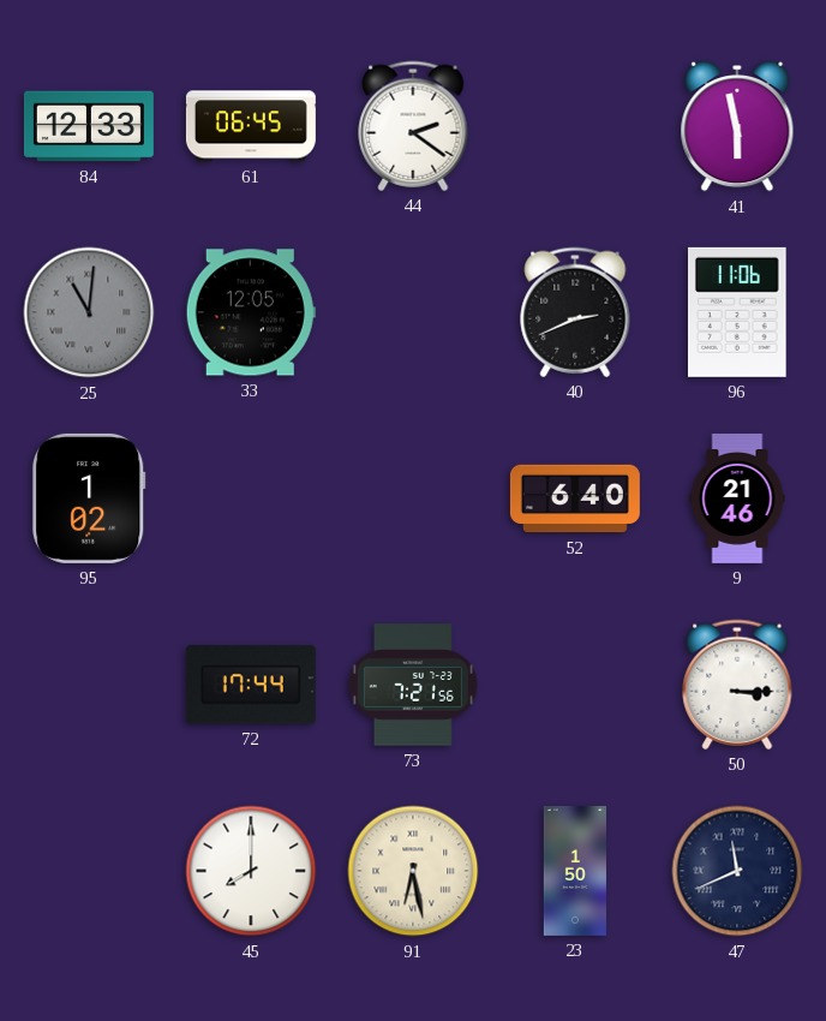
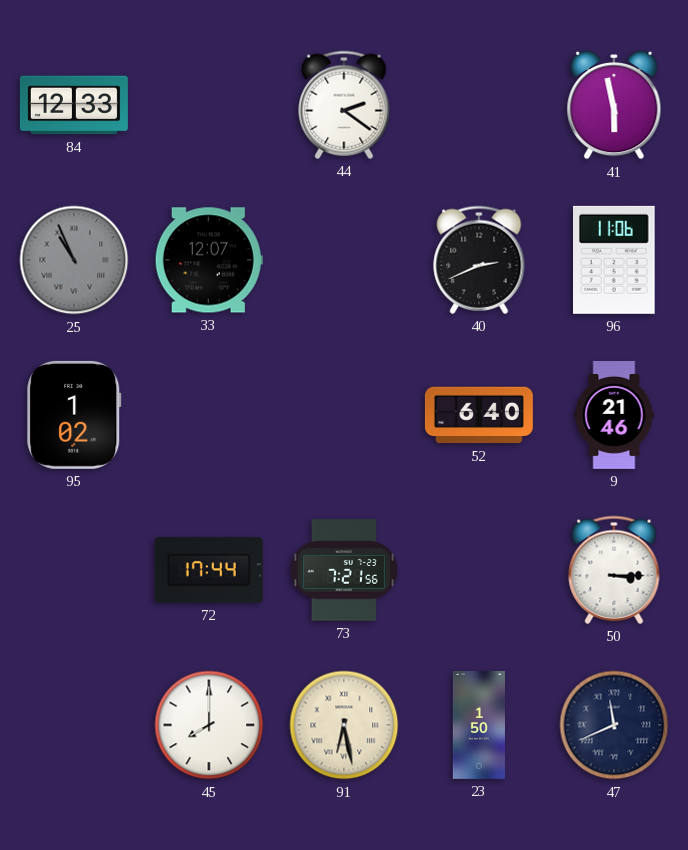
61: 06:45 -> none
25: 11:01 -> 10:56
33: 12:05 -> 12:07
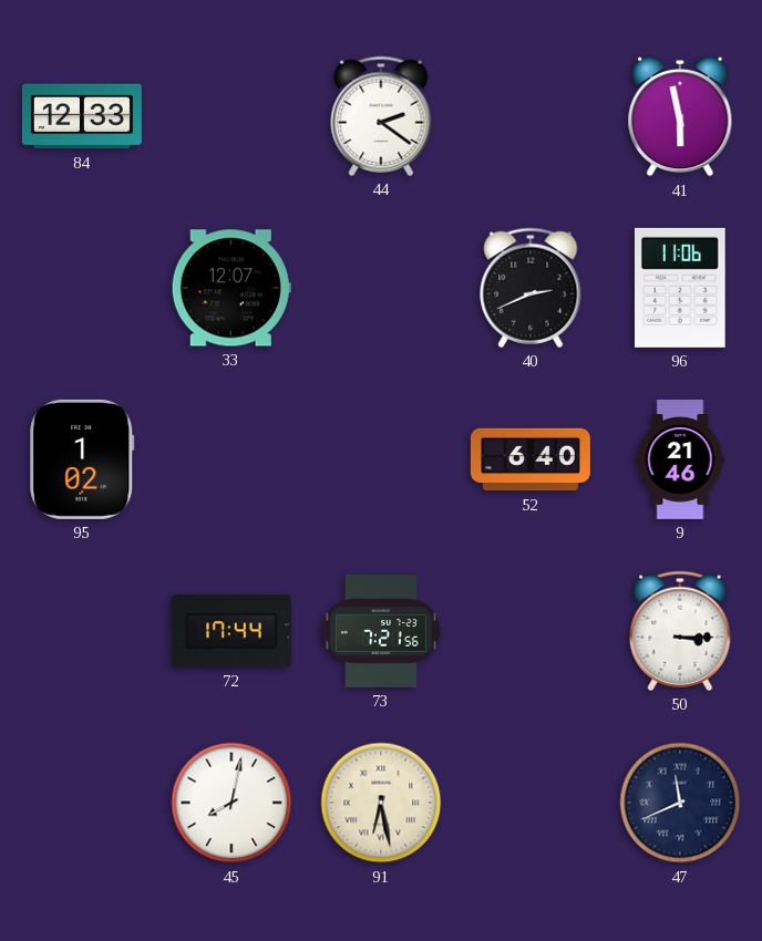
25: 10:56 -> none
45: 8:00 -> 8:02
23: 1:50 -> none
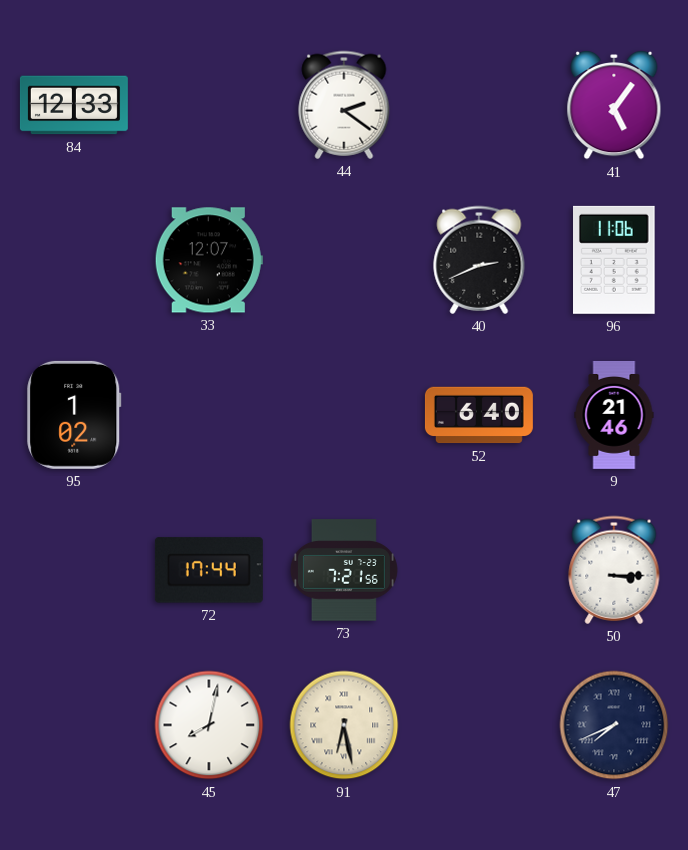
41: 5:58 -> 5:06
47: 11:41 -> 7:41
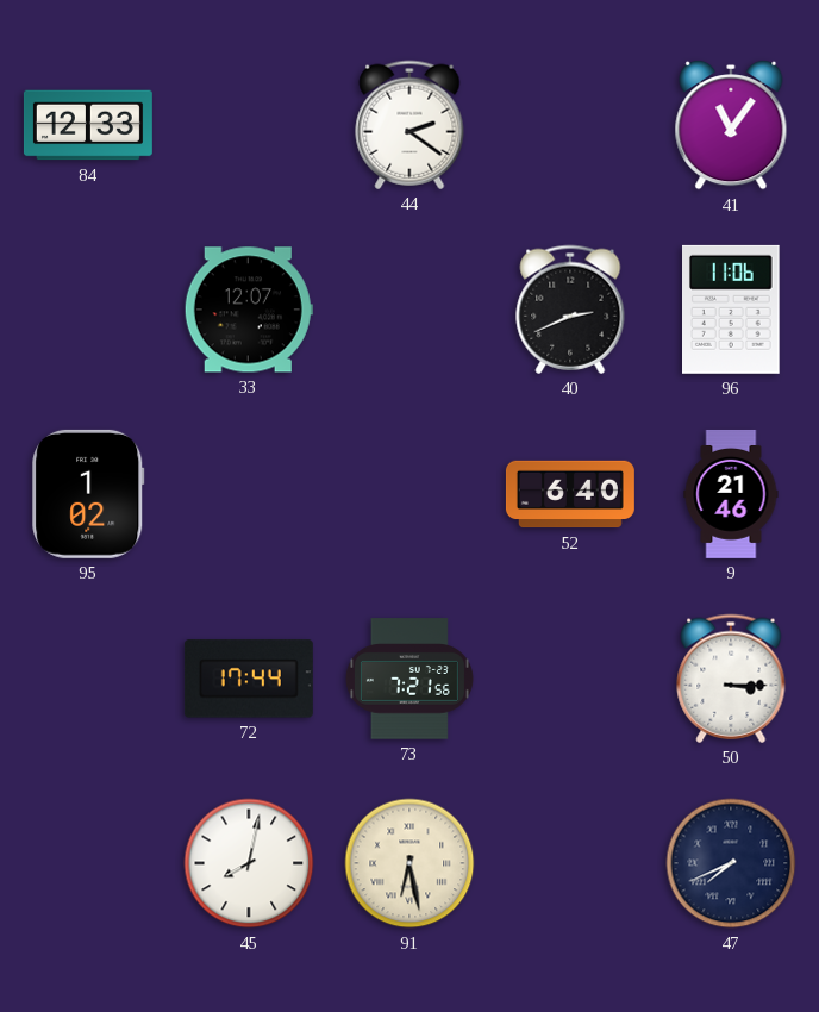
41: 5:06 -> 11:06
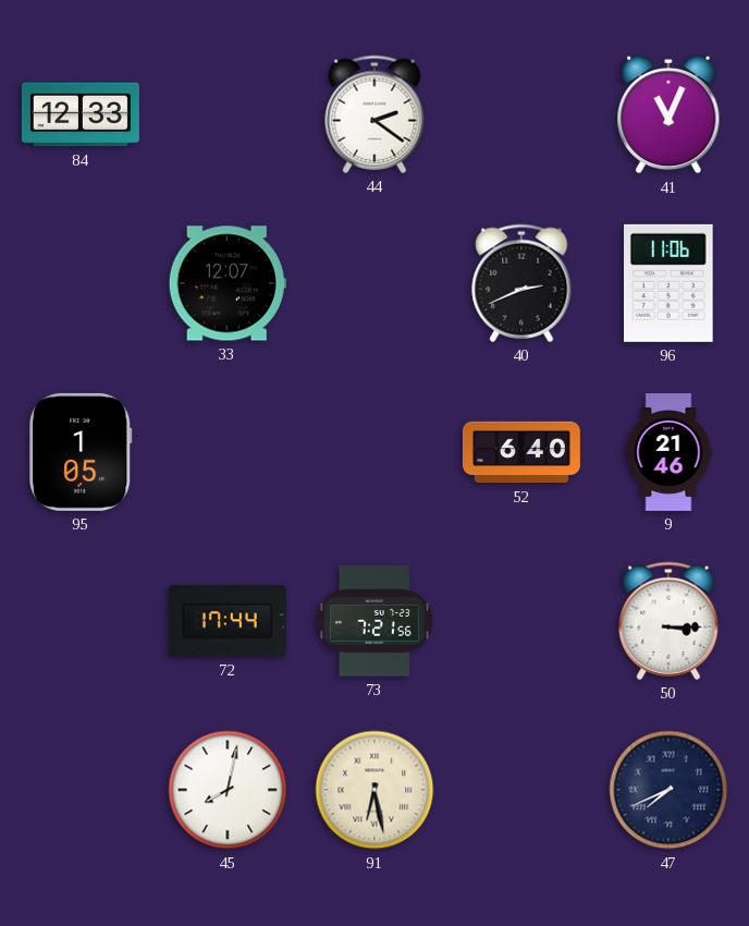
41: 11:06 -> 11:04
95: 1:02 -> 1:05
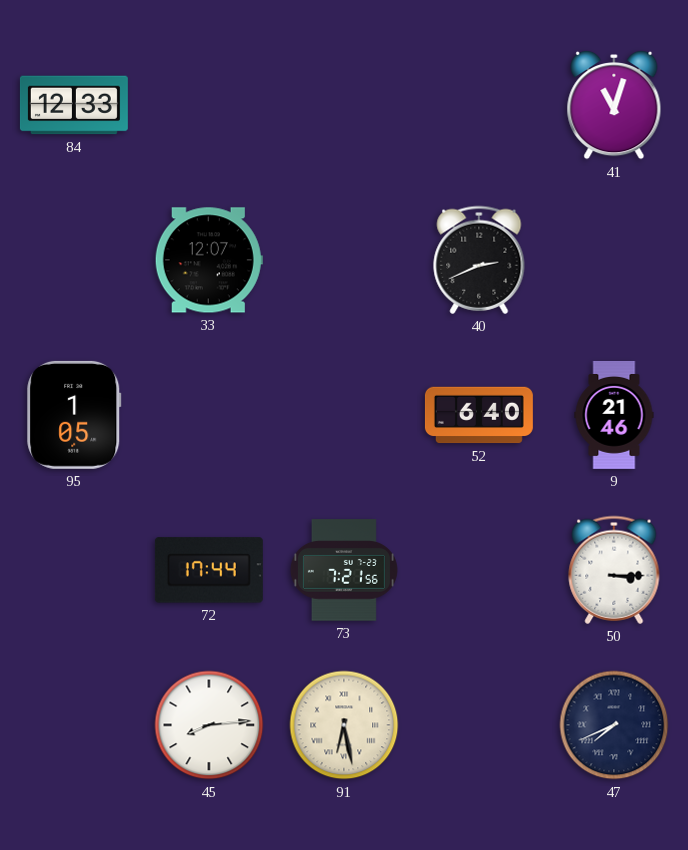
44: 2:21 -> none
41: 11:04 -> 11:03
96: 11:06 -> none
45: 8:02 -> 8:14
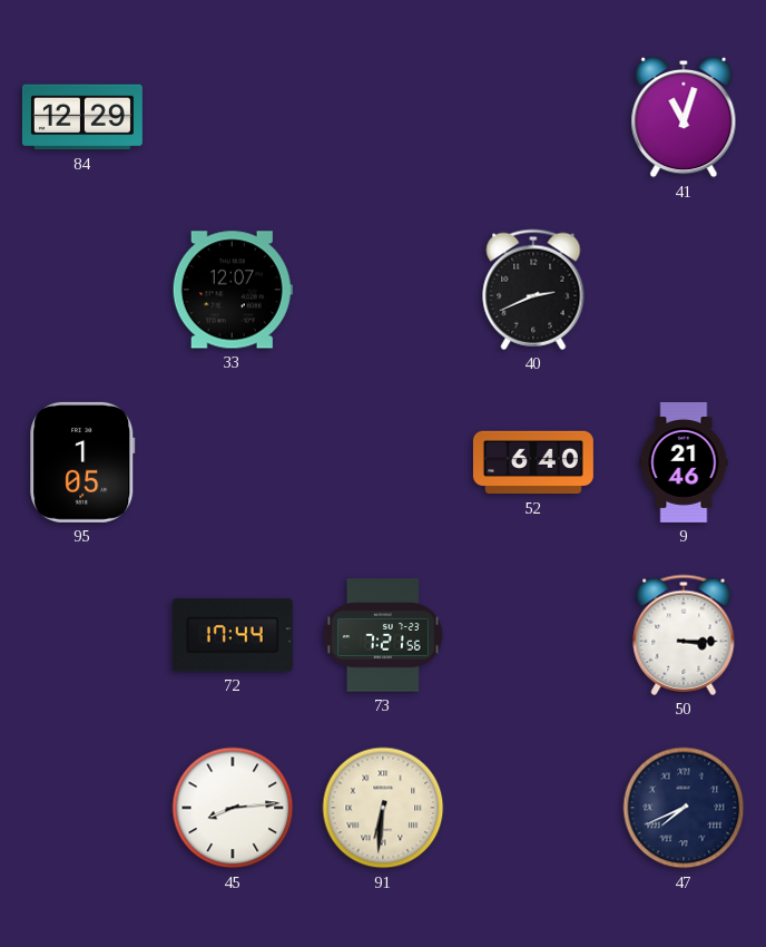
84: 12:33 -> 12:29
91: 6:28 -> 6:31
